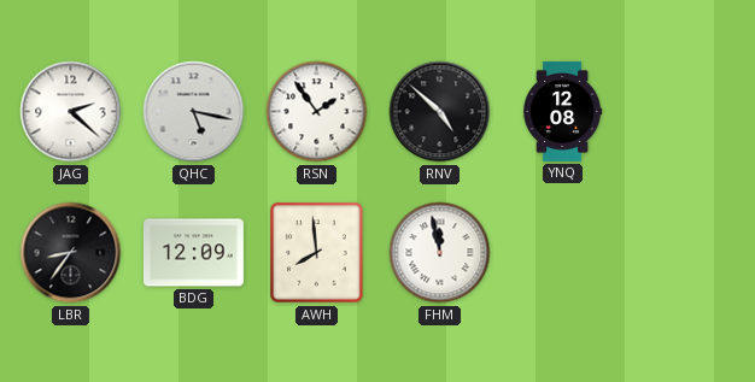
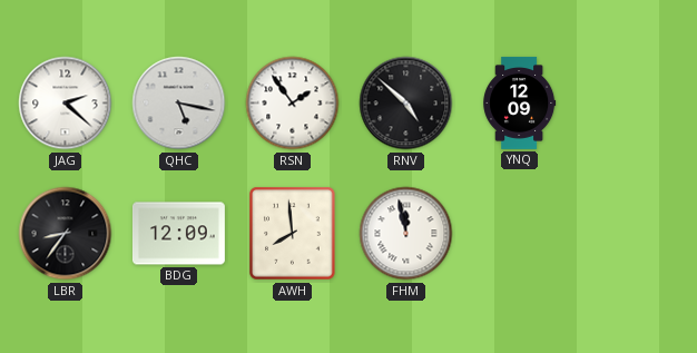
YNQ: 12:08 -> 12:09
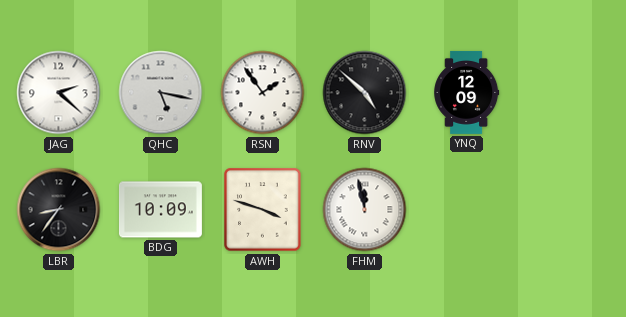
BDG: 12:09 -> 10:09
AWH: 7:59 -> 3:48
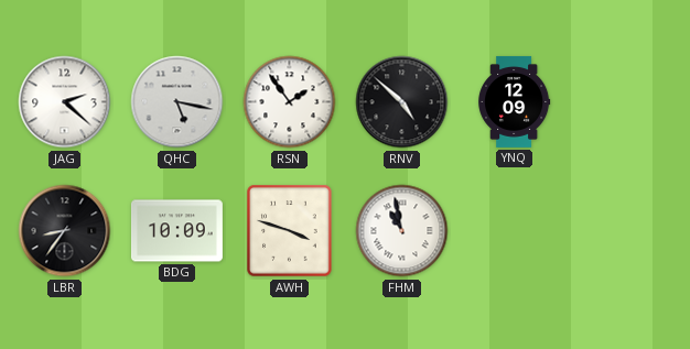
FHM: 11:58 -> 10:58
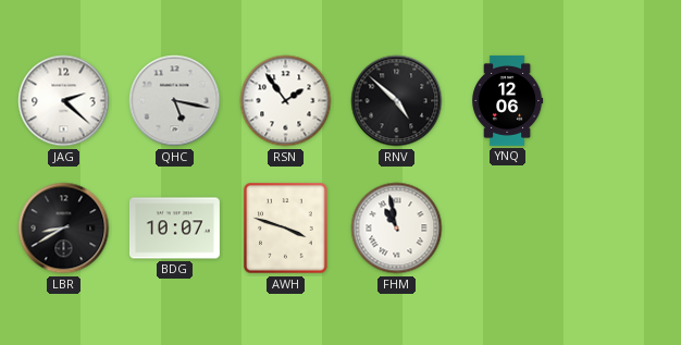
YNQ: 12:09 -> 12:06
LBR: 8:36 -> 8:40
BDG: 10:09 -> 10:07
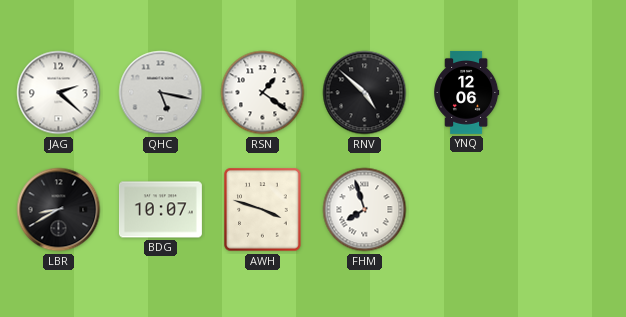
RSN: 1:54 -> 1:21
FHM: 10:58 -> 7:57
